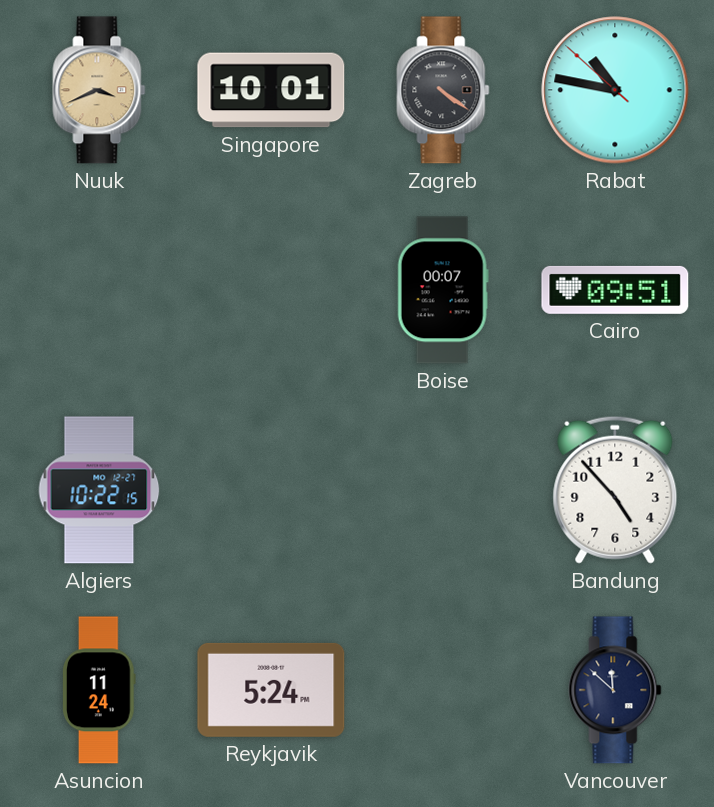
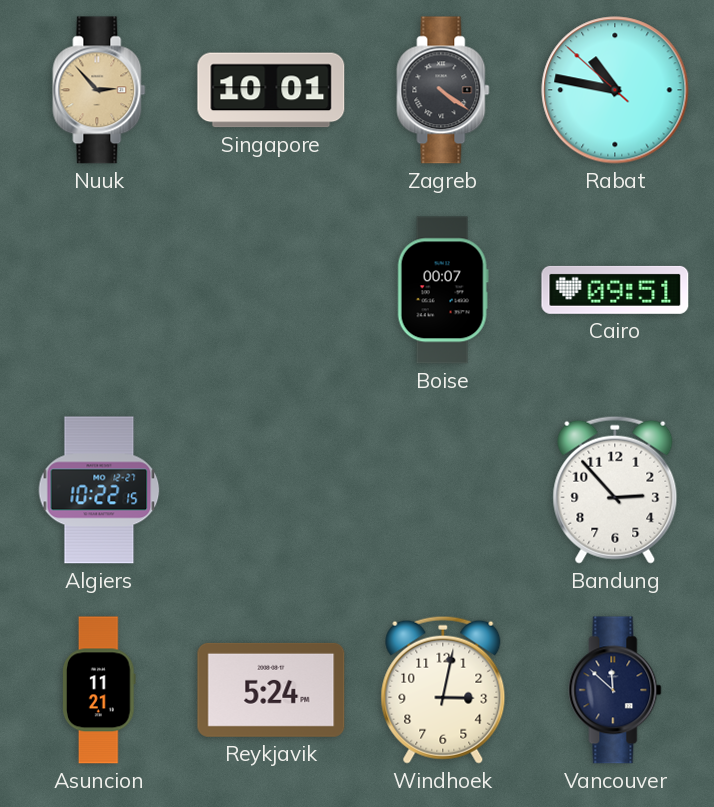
Nuuk: 3:41 -> 2:53
Bandung: 4:53 -> 2:53
Asuncion: 11:24 -> 11:21
Windhoek: none -> 3:02
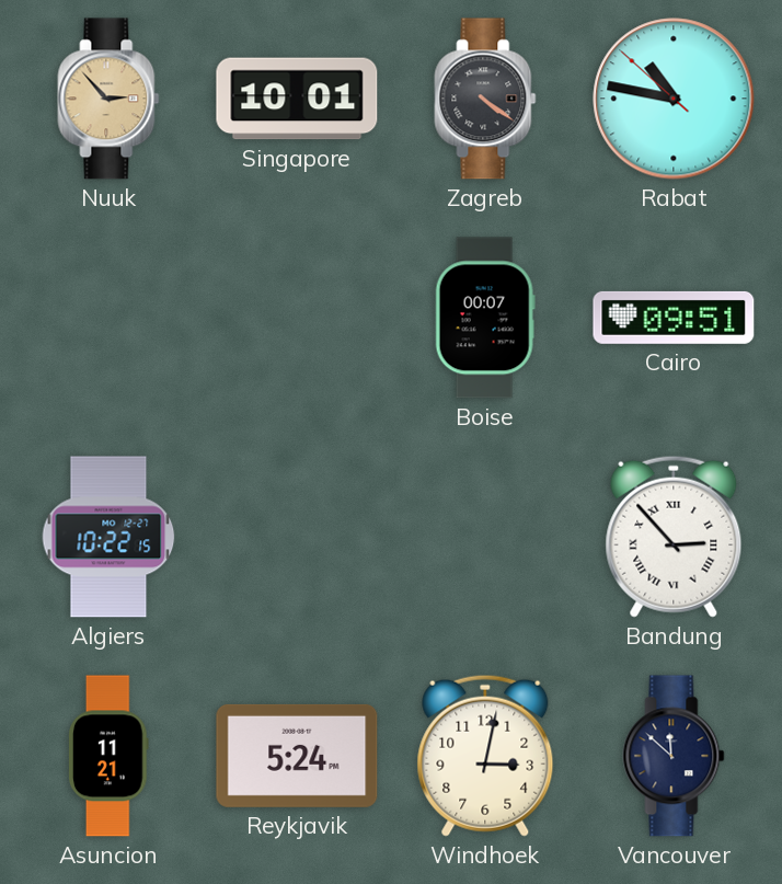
Bandung numerals: Arabic -> Roman
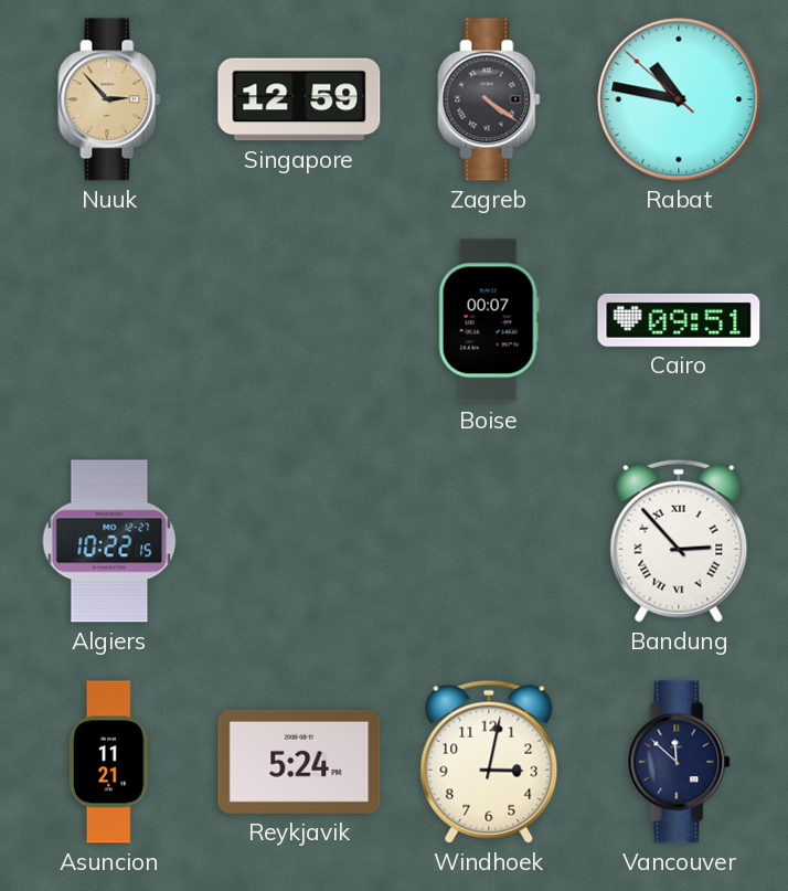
Singapore: 10:01 -> 12:59
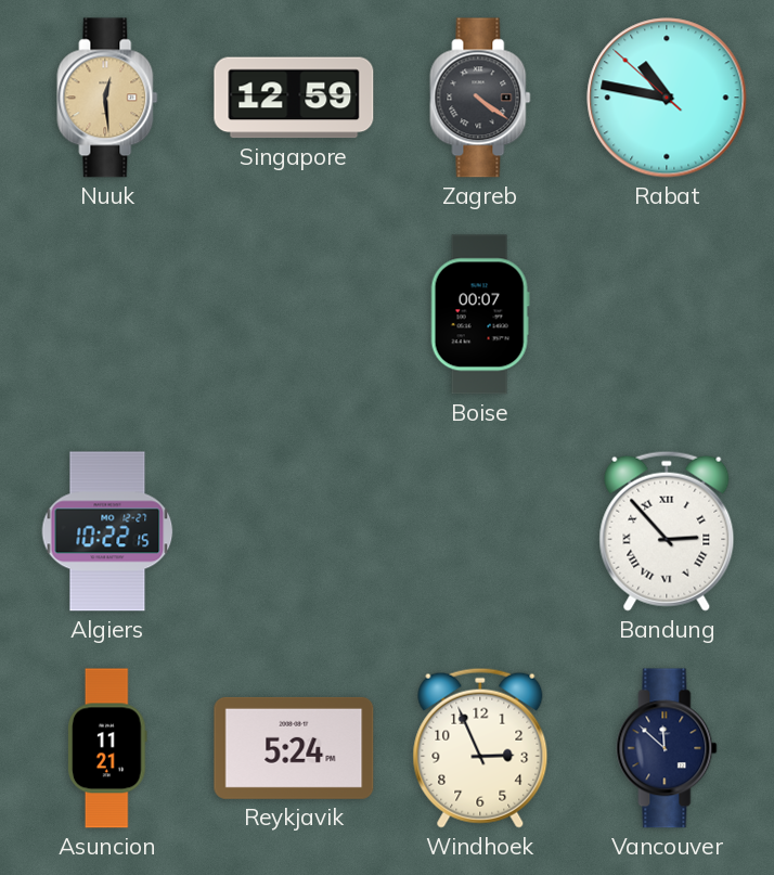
Nuuk: 2:53 -> 12:29
Cairo: 09:51 -> none
Windhoek: 3:02 -> 2:56
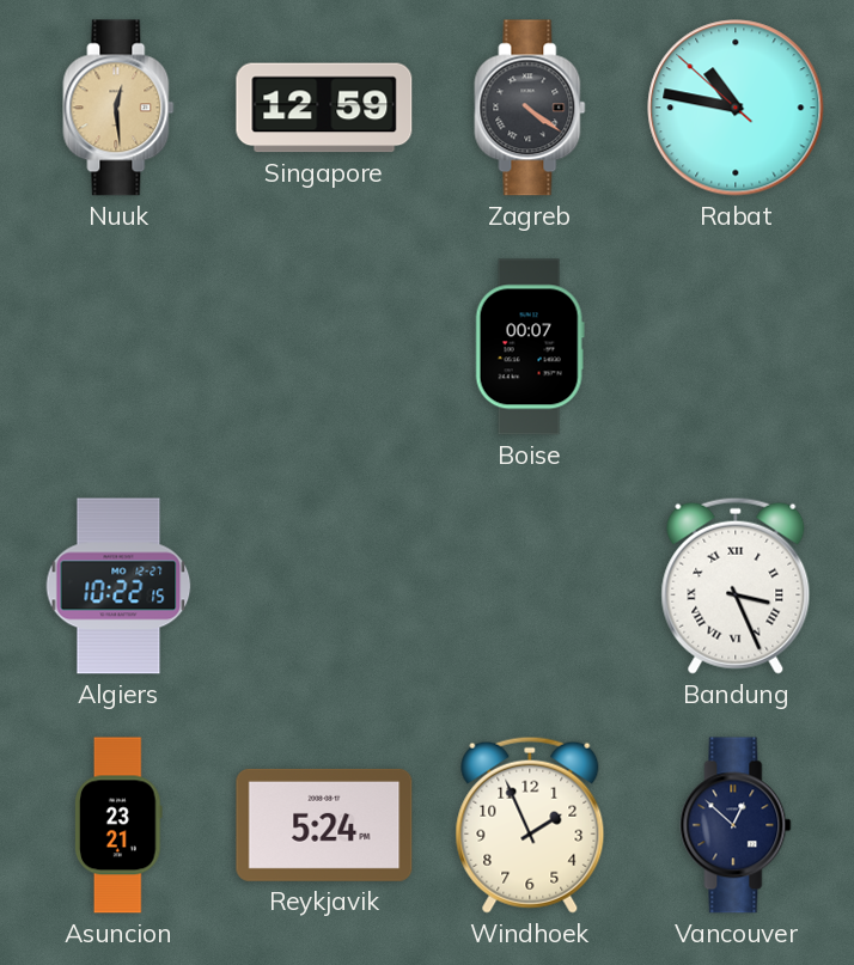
Bandung: 2:53 -> 3:26
Asuncion: 11:21 -> 23:21
Windhoek: 2:56 -> 1:56
Vancouver: 11:52 -> 12:52
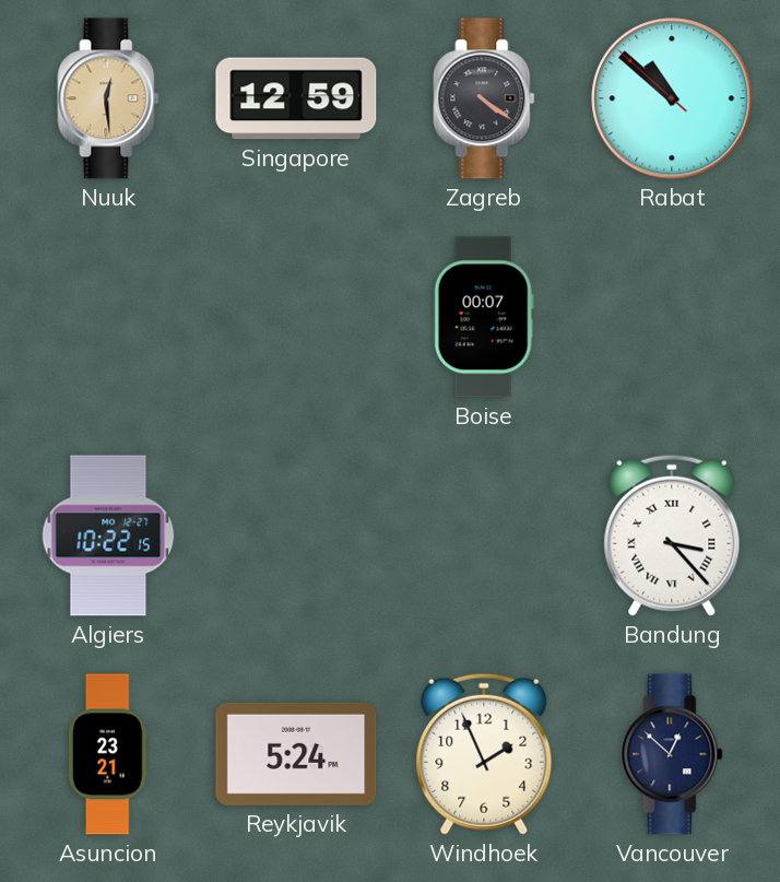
Rabat: 10:46 -> 10:51
Bandung: 3:26 -> 3:23
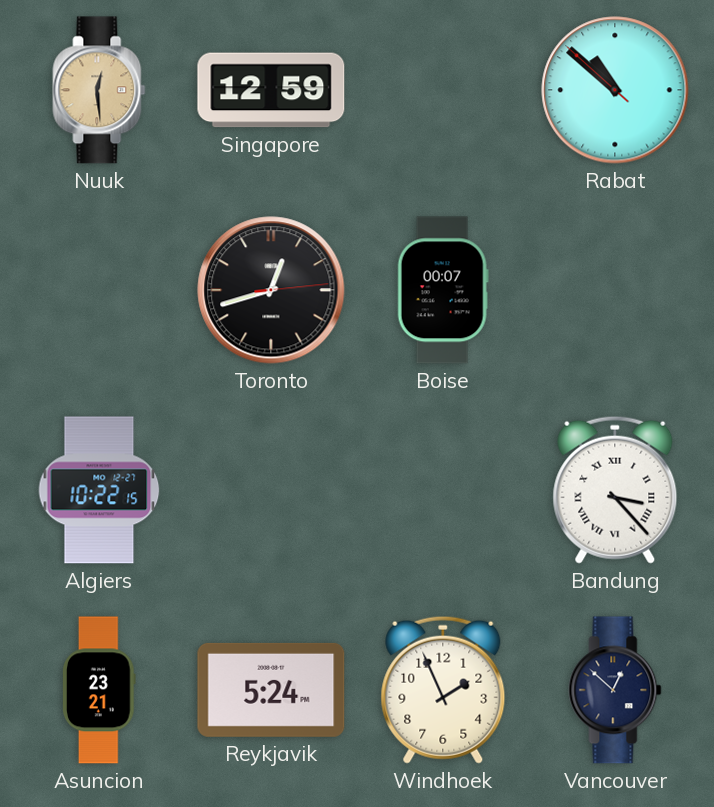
Zagreb: 4:21 -> none
Toronto: none -> 12:42
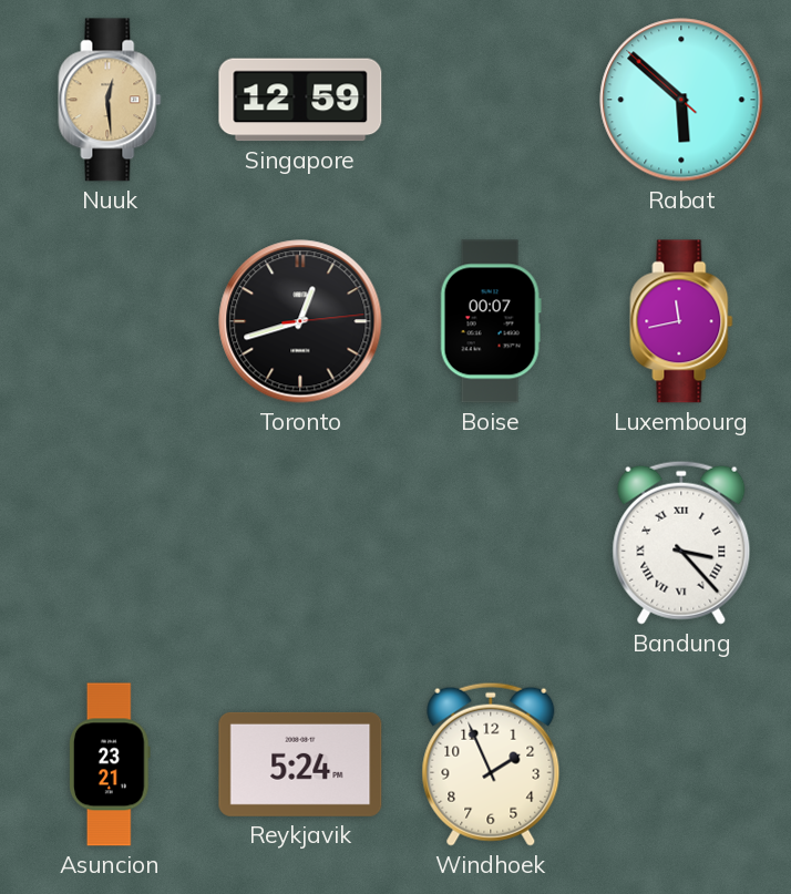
Rabat: 10:51 -> 5:51
Luxembourg: none -> 11:43
Algiers: 10:22 -> none
Vancouver: 12:52 -> none
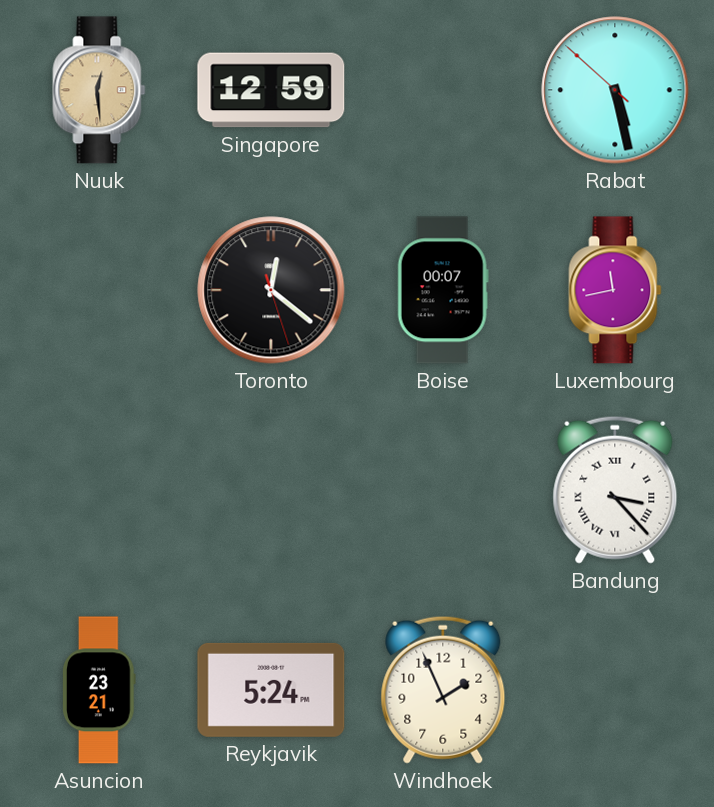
Rabat: 5:51 -> 5:27
Toronto: 12:42 -> 12:21
